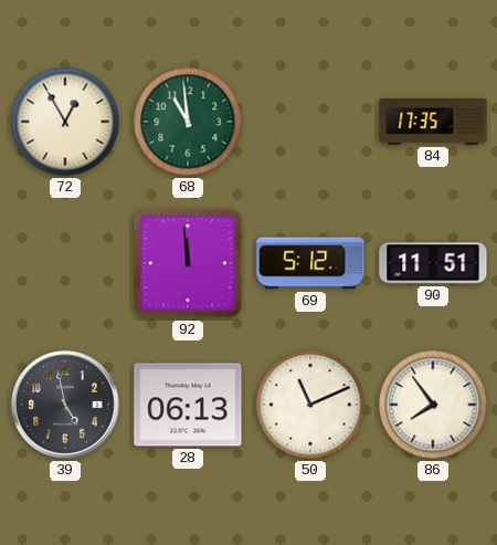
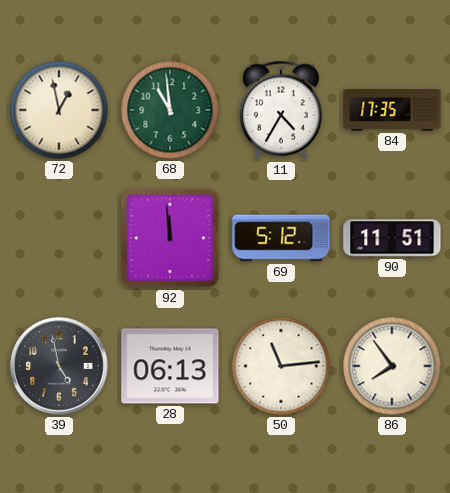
72: 12:55 -> 12:58
11: none -> 4:35
50: 11:11 -> 11:14
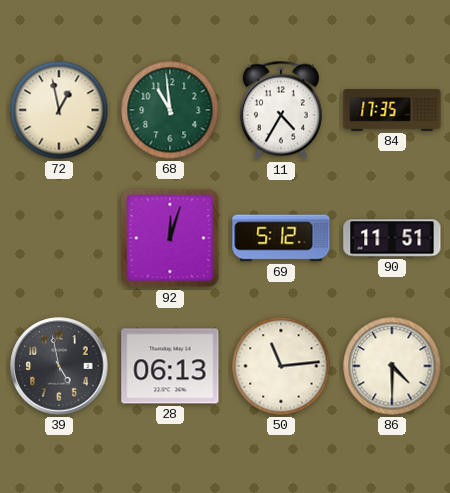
92: 11:59 -> 12:03
86: 7:54 -> 4:30
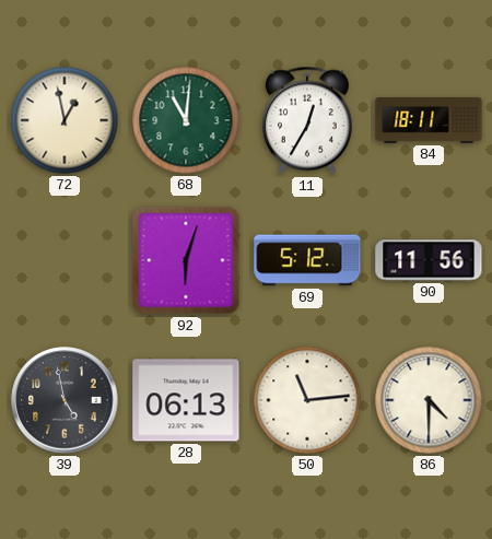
68: 10:59 -> 11:01
11: 4:35 -> 12:35
84: 17:35 -> 18:11
92: 12:03 -> 6:03
90: 11:51 -> 11:56
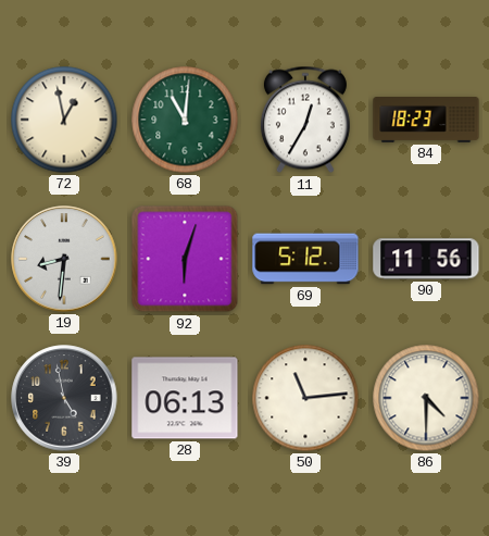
84: 18:11 -> 18:23
19: none -> 8:31
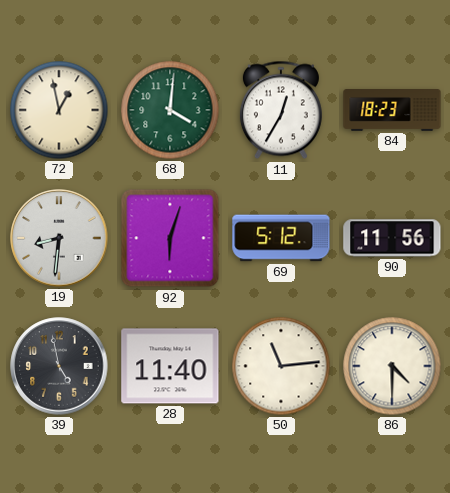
68: 11:01 -> 4:01
28: 06:13 -> 11:40
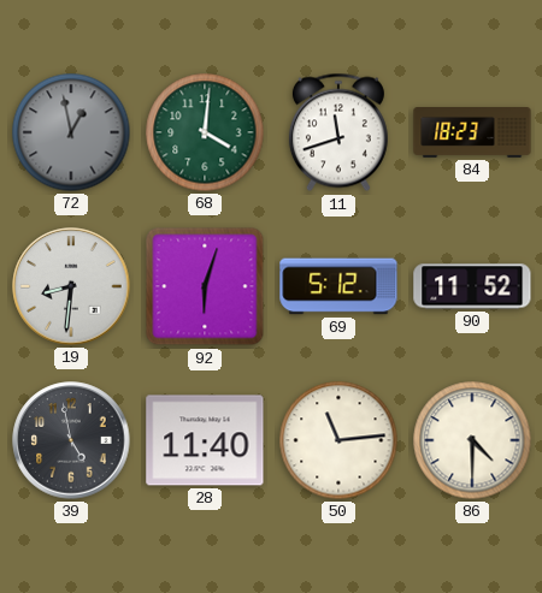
72 dial: cream -> grey
11: 12:35 -> 11:42
90: 11:56 -> 11:52
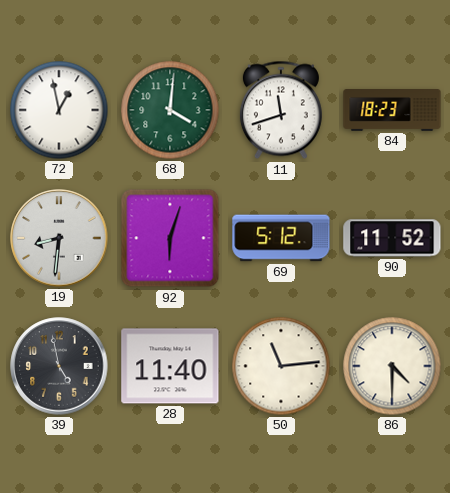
72 dial: grey -> white
